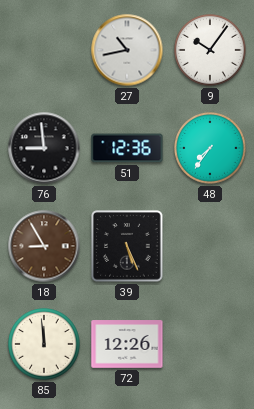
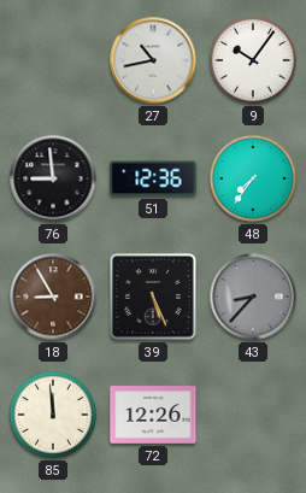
43: none -> 8:37
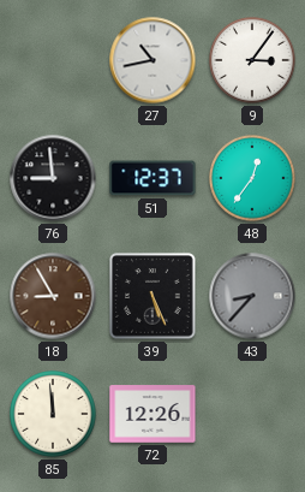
9: 10:06 -> 3:06
51: 12:36 -> 12:37
48: 7:36 -> 12:36
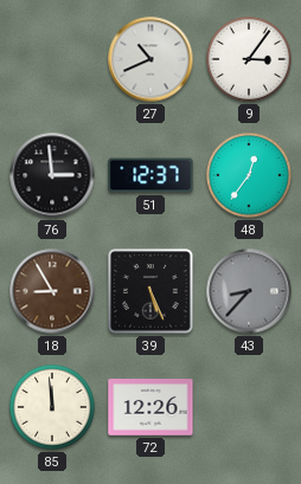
27: 10:43 -> 10:41
76: 8:59 -> 2:59
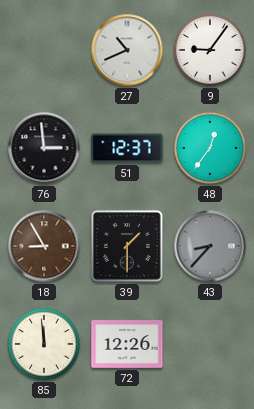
9: 3:06 -> 9:06
39: 5:26 -> 1:30
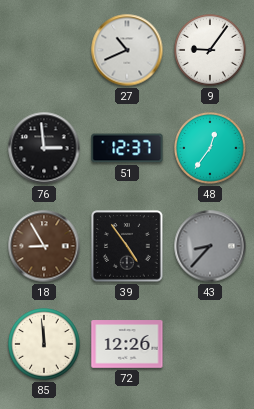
39: 1:30 -> 4:54
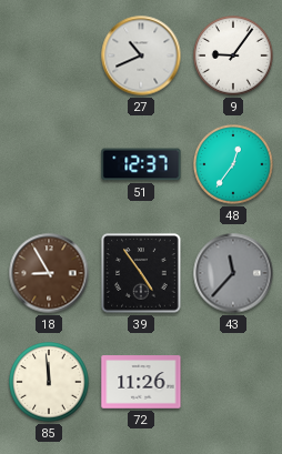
76: 2:59 -> none
43: 8:37 -> 11:37
72: 12:26 -> 11:26
